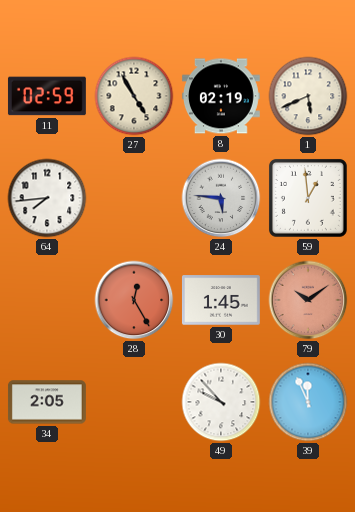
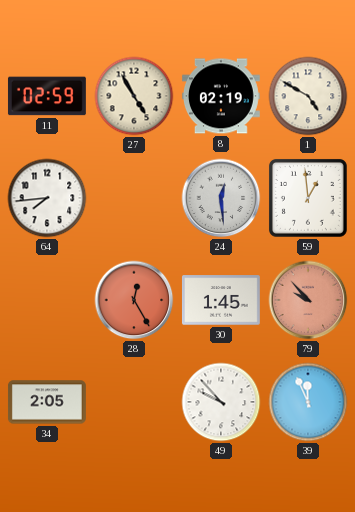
1: 5:41 -> 4:50
24: 5:46 -> 12:29
79: 10:09 -> 9:53
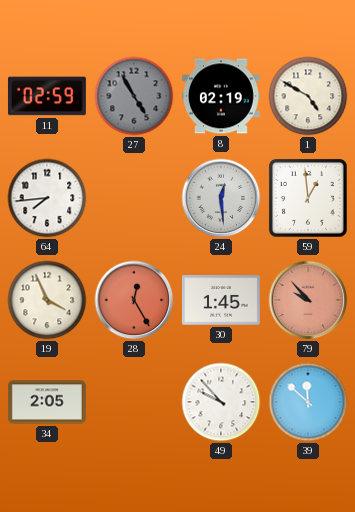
27 dial: cream -> grey
19: none -> 3:56
39: 11:56 -> 11:52
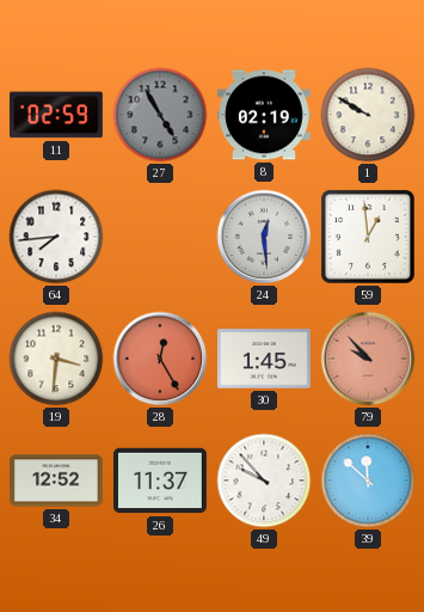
1: 4:50 -> 9:50
19: 3:56 -> 3:31
34: 2:05 -> 12:52
26: none -> 11:37
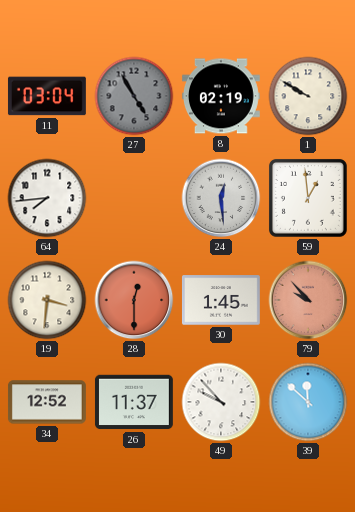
11: 02:59 -> 03:04
28: 12:25 -> 12:30
